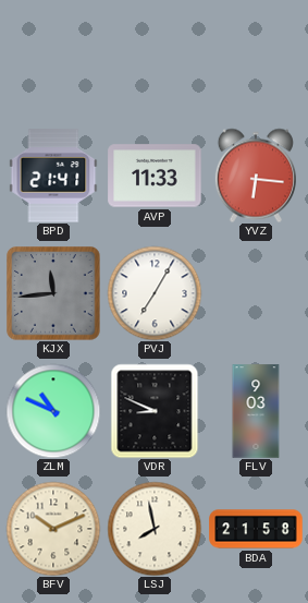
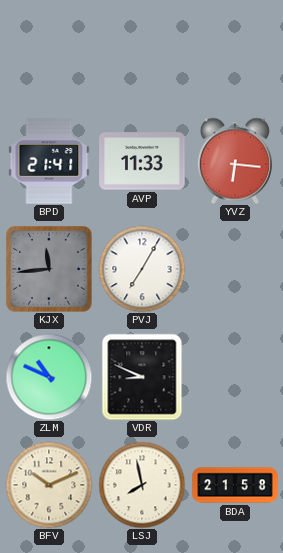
FLV: 9:03 -> none
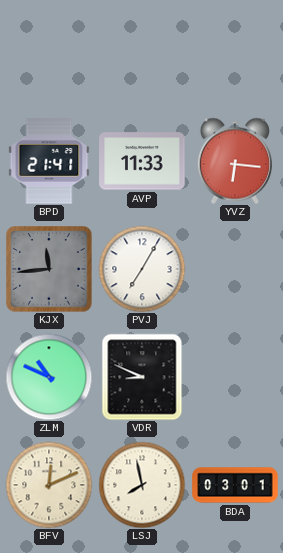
BFV: 10:11 -> 12:11
BDA: 21:58 -> 03:01
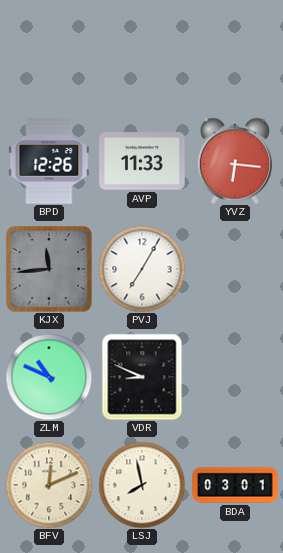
BPD: 21:41 -> 12:26
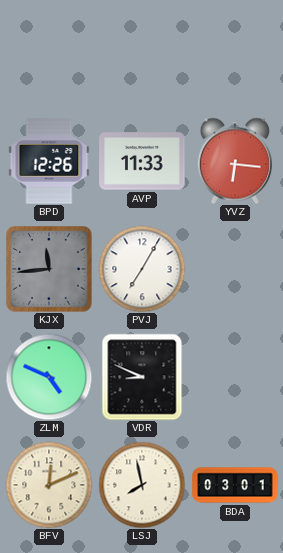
ZLM: 10:49 -> 4:49
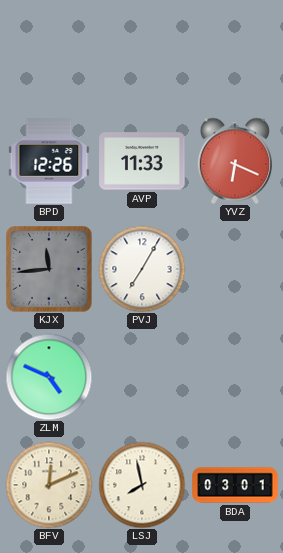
YVZ: 6:16 -> 6:19
VDR: 8:49 -> none
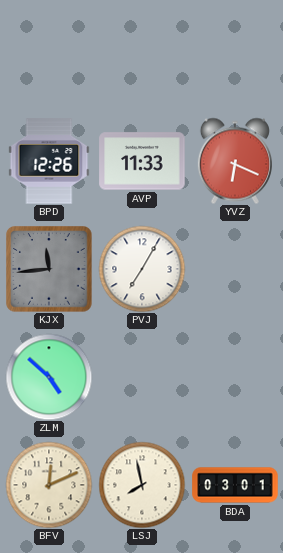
ZLM: 4:49 -> 4:52
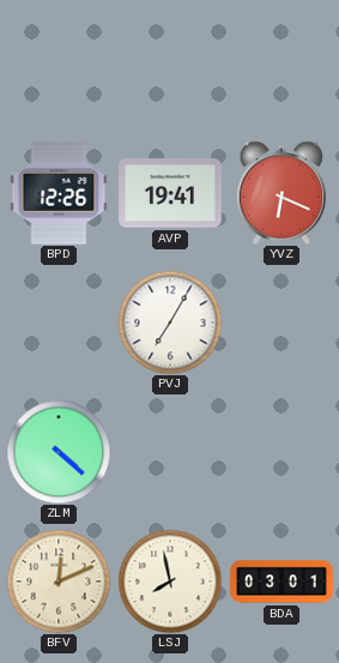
AVP: 11:33 -> 19:41
KJX: 11:44 -> none
ZLM: 4:52 -> 4:22
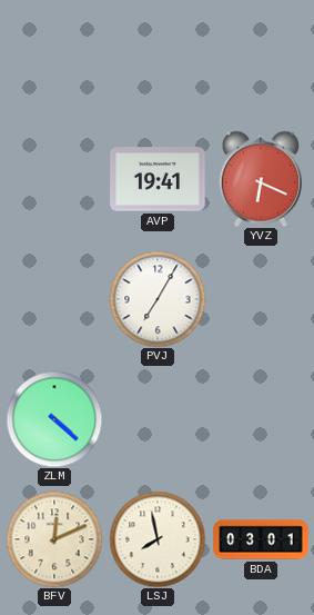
BPD: 12:26 -> none
